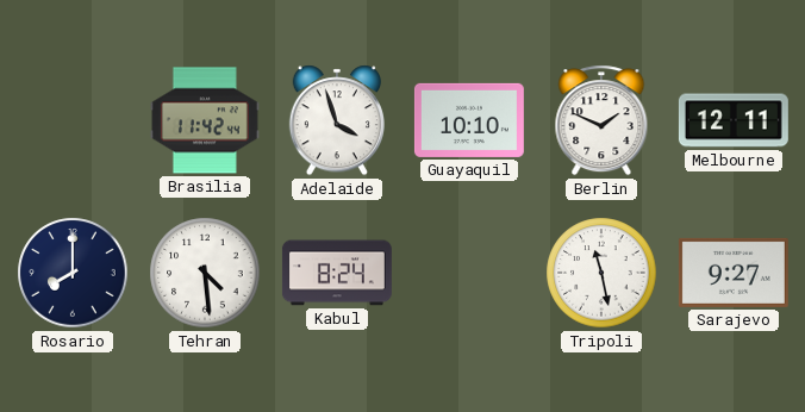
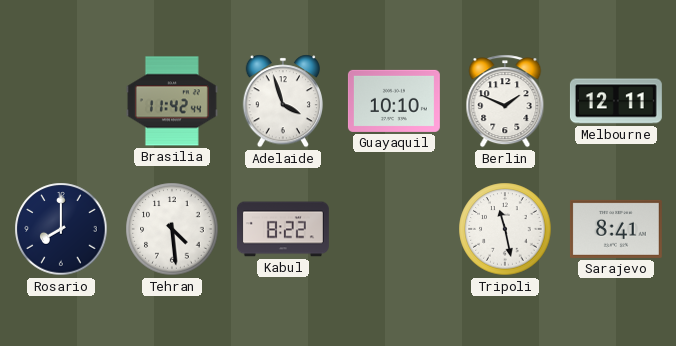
Kabul: 8:24 -> 8:22
Sarajevo: 9:27 -> 8:41
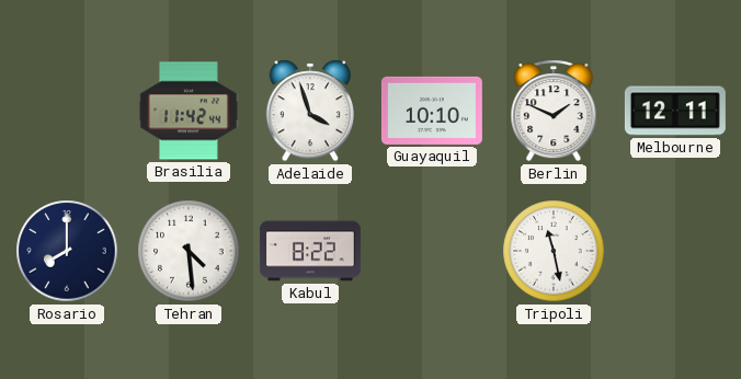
Sarajevo: 8:41 -> none
